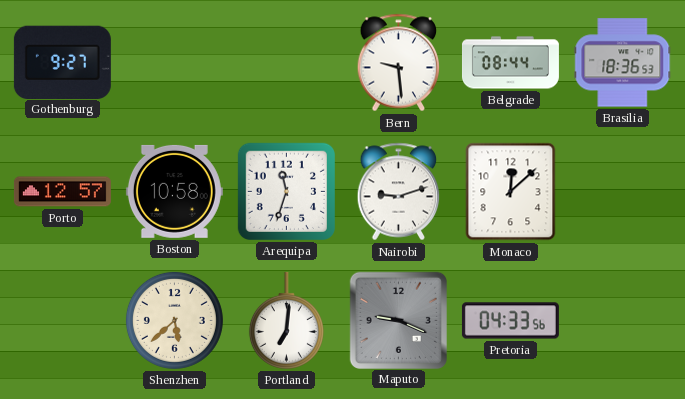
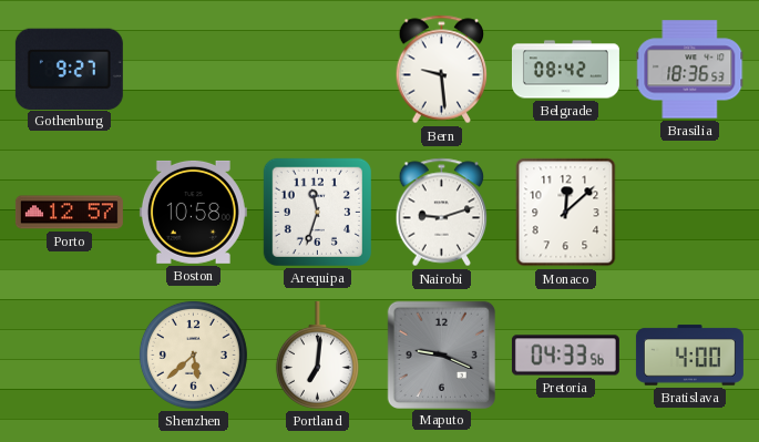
Belgrade: 08:44 -> 08:42
Bratislava: none -> 4:00
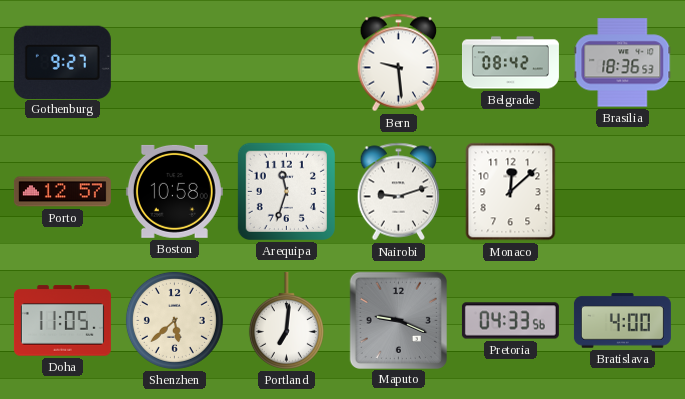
Doha: none -> 11:05
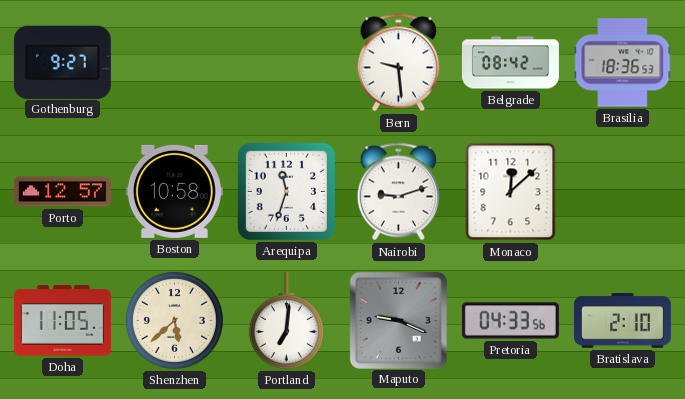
Bratislava: 4:00 -> 2:10
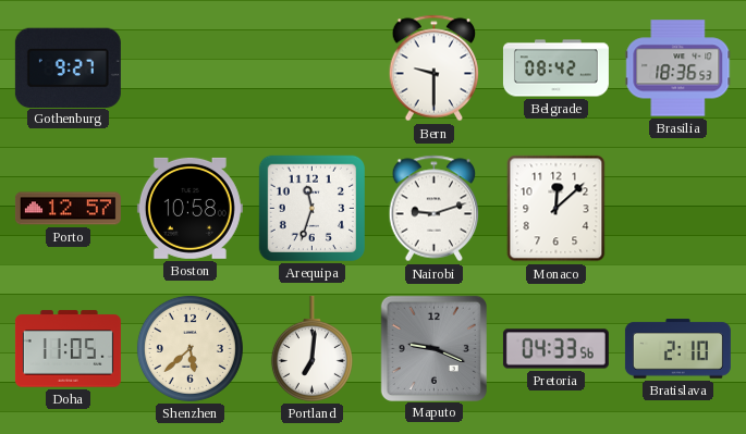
Bern: 9:29 -> 9:30
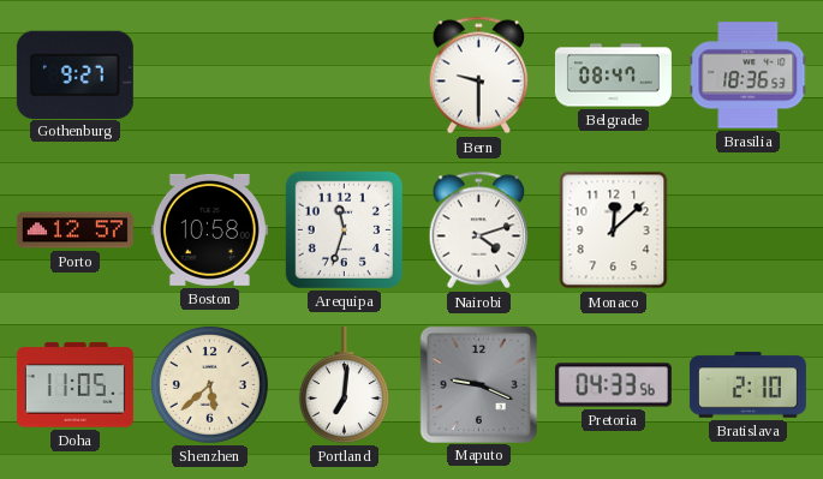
Belgrade: 08:42 -> 08:47
Nairobi: 9:12 -> 4:12
